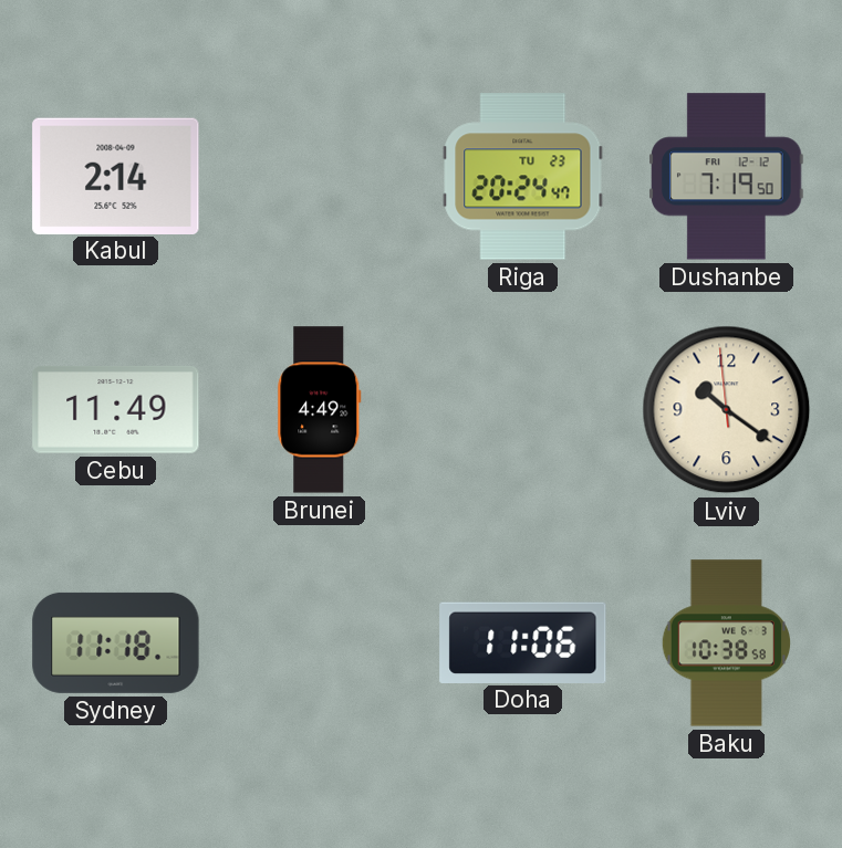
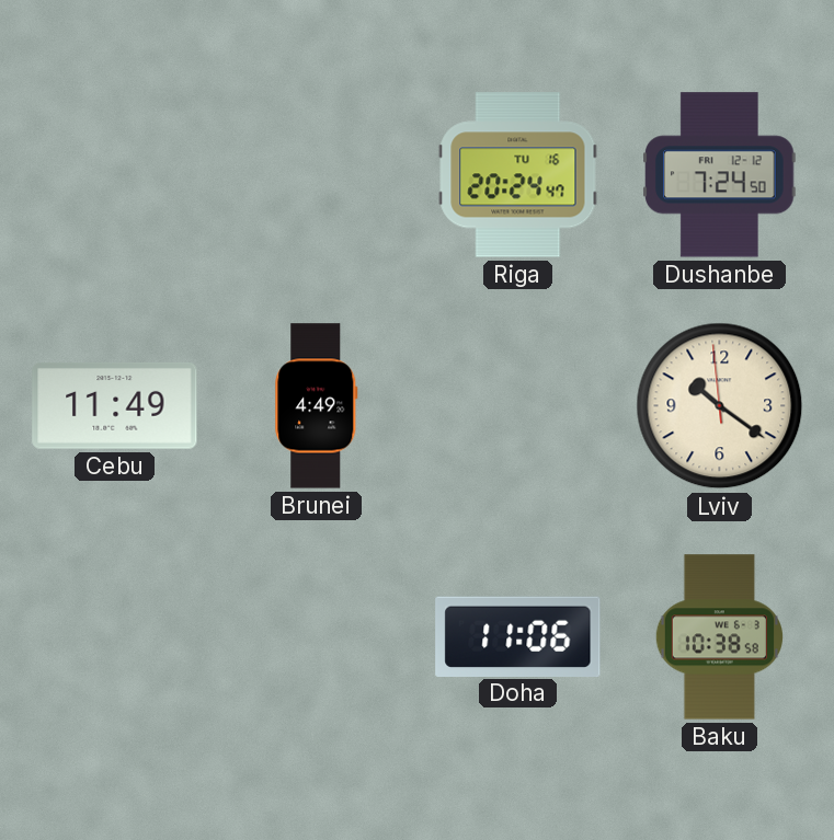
Kabul: 2:14 -> none
Riga date: TU 23 -> TU 16
Dushanbe: 7:19 -> 7:24
Sydney: 11:18 -> none
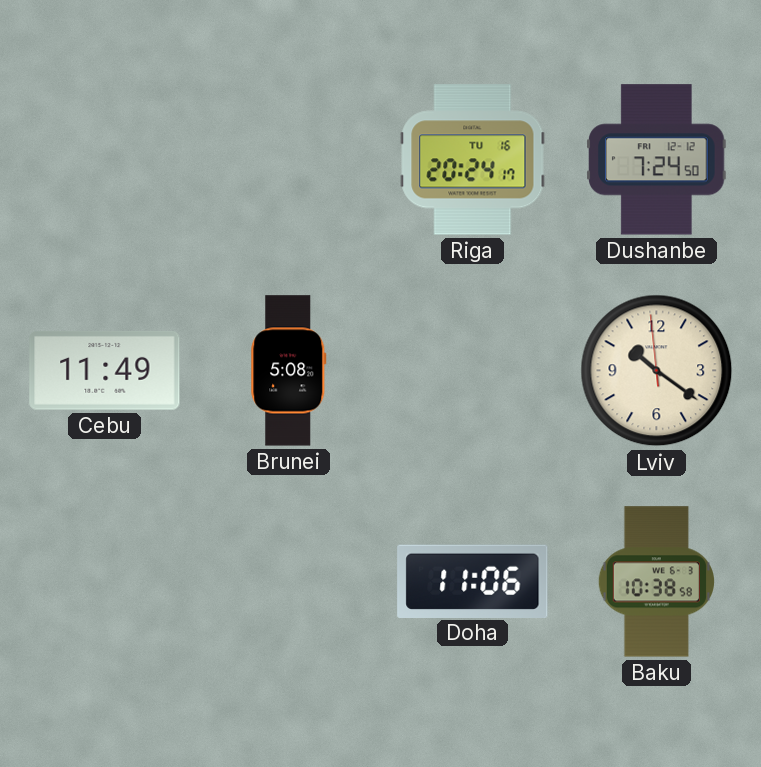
Riga: 20:24:47 -> 20:24:17
Brunei: 4:49 -> 5:08
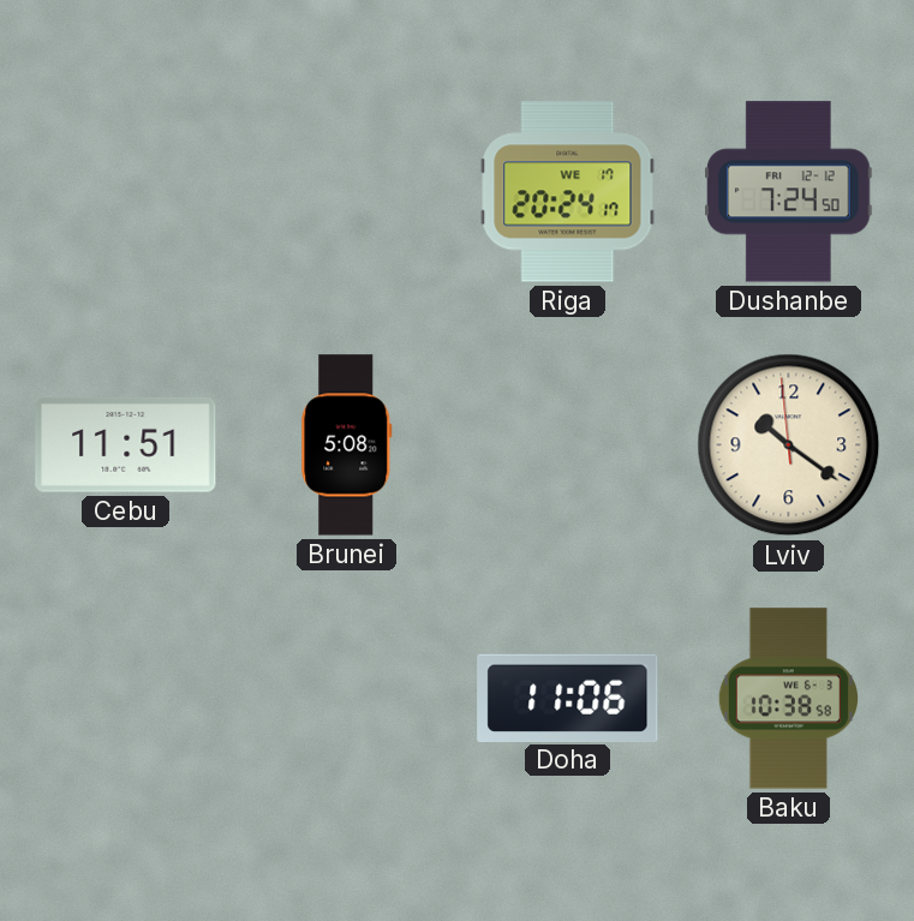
Riga date: TU 16 -> WE 17
Cebu: 11:49 -> 11:51
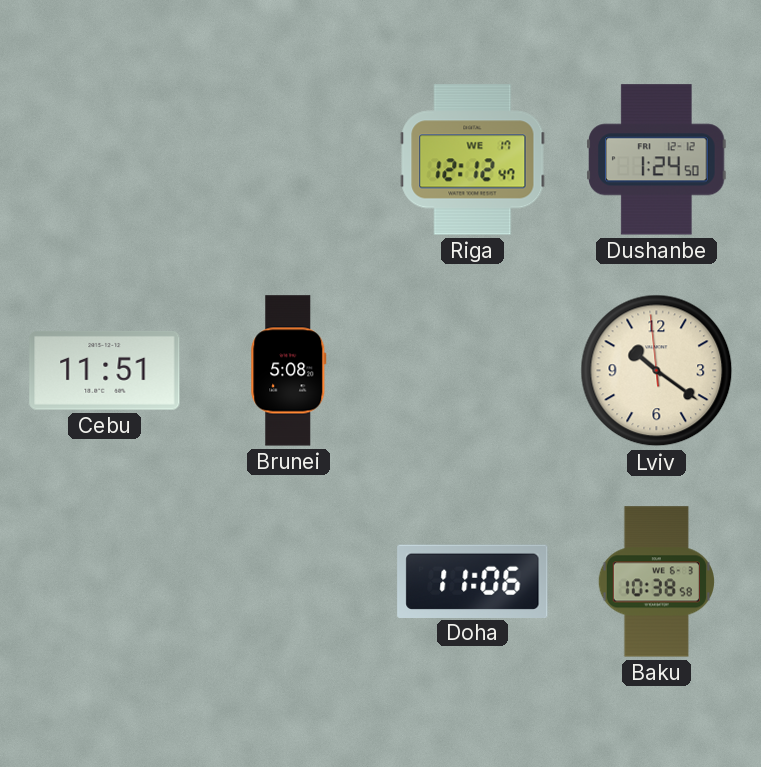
Riga: 20:24 -> 12:12
Dushanbe: 7:24 -> 1:24
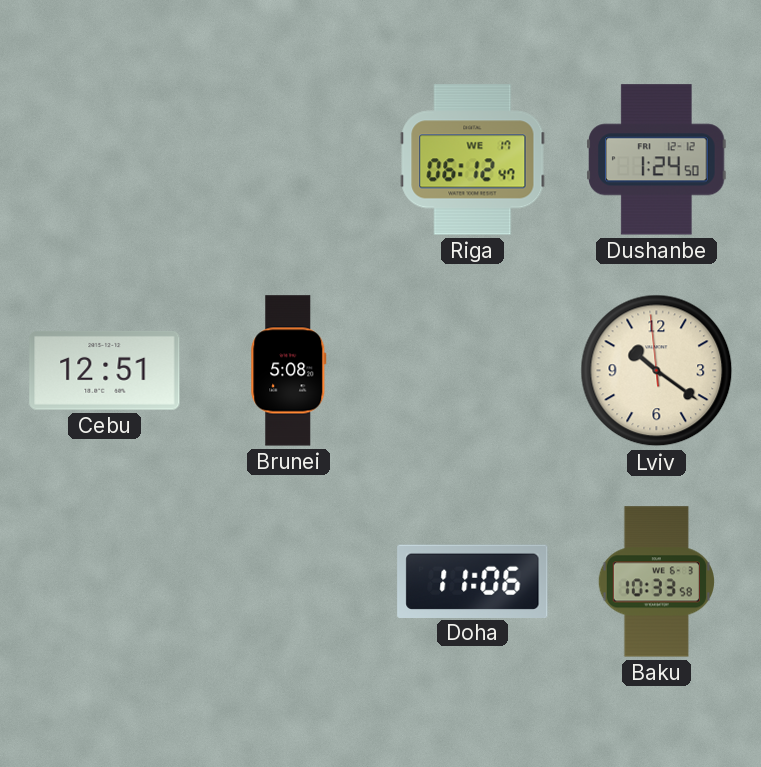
Riga: 12:12 -> 06:12
Cebu: 11:51 -> 12:51
Baku: 10:38 -> 10:33
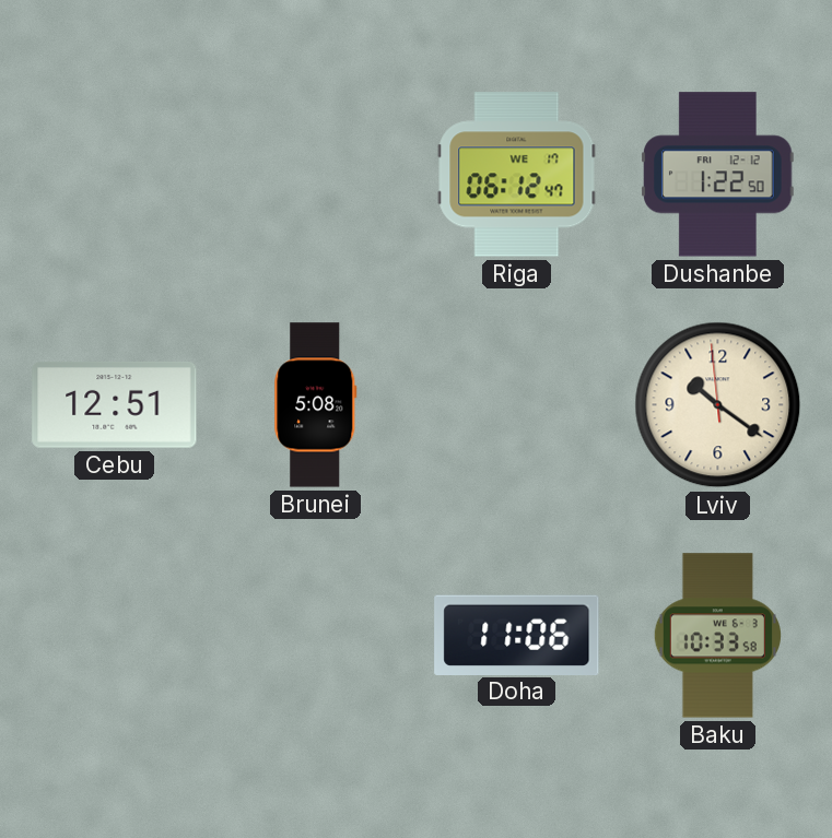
Dushanbe: 1:24 -> 1:22
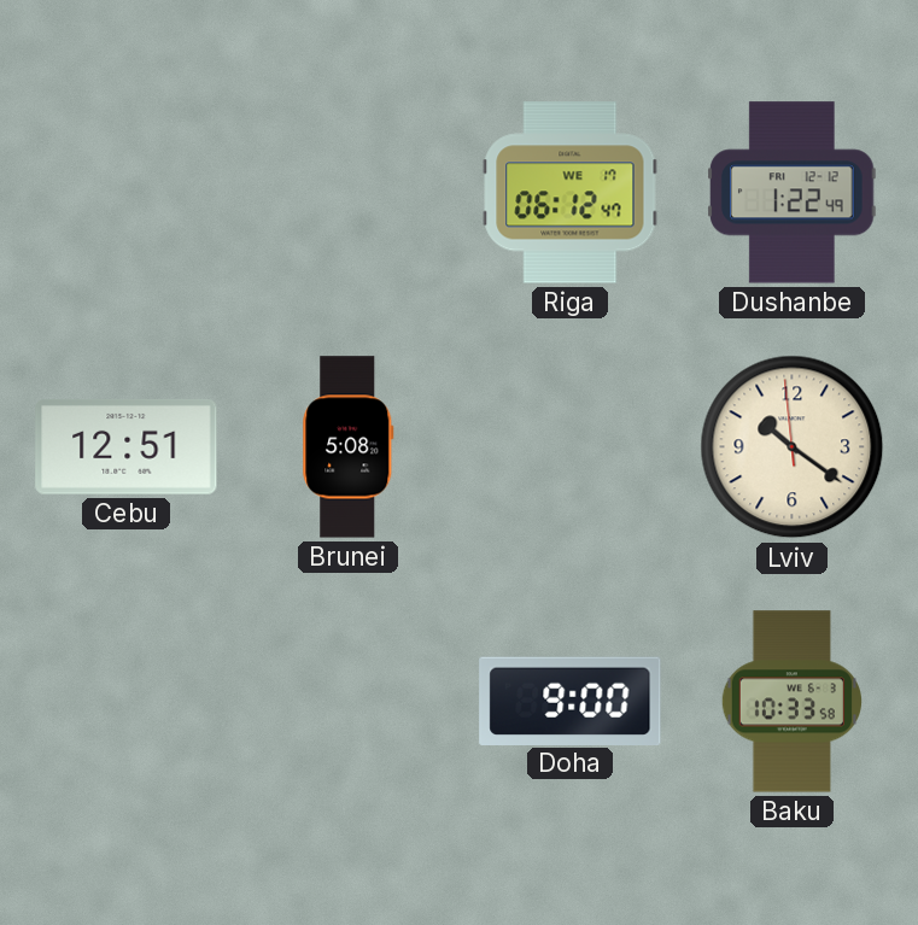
Dushanbe: 1:22:50 -> 1:22:49
Doha: 11:06 -> 9:00
